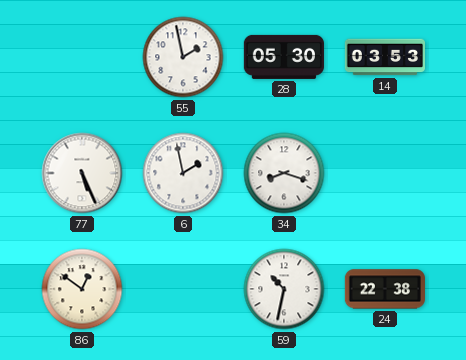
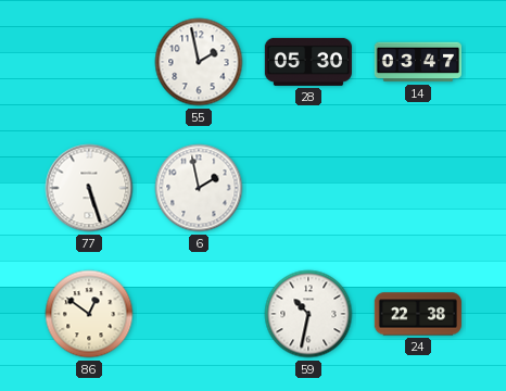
14: 03:53 -> 03:47
77: 5:26 -> 5:27
34: 8:18 -> none
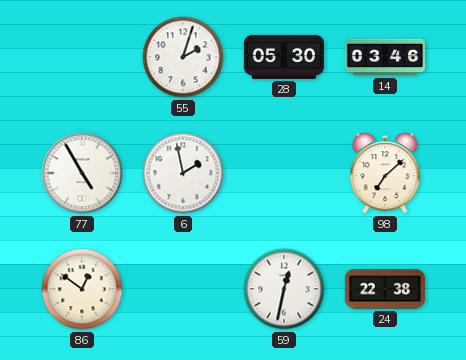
55: 1:58 -> 2:03
14: 03:47 -> 03:46
77: 5:27 -> 4:55
98: none -> 7:08
59: 10:32 -> 12:32
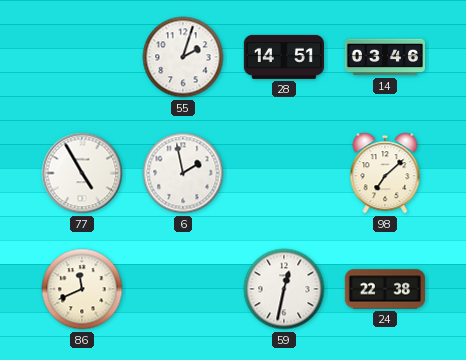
28: 05:30 -> 14:51
86: 12:51 -> 11:41
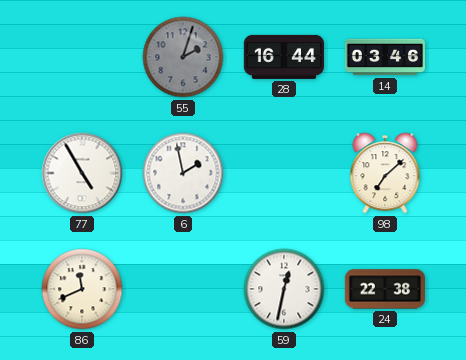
55 dial: white -> grey
28: 14:51 -> 16:44
